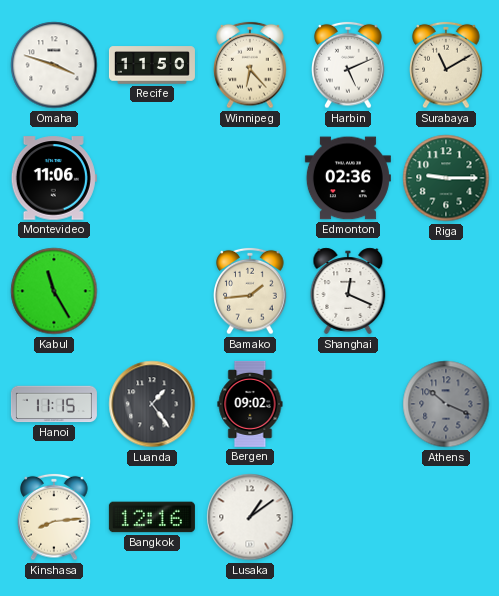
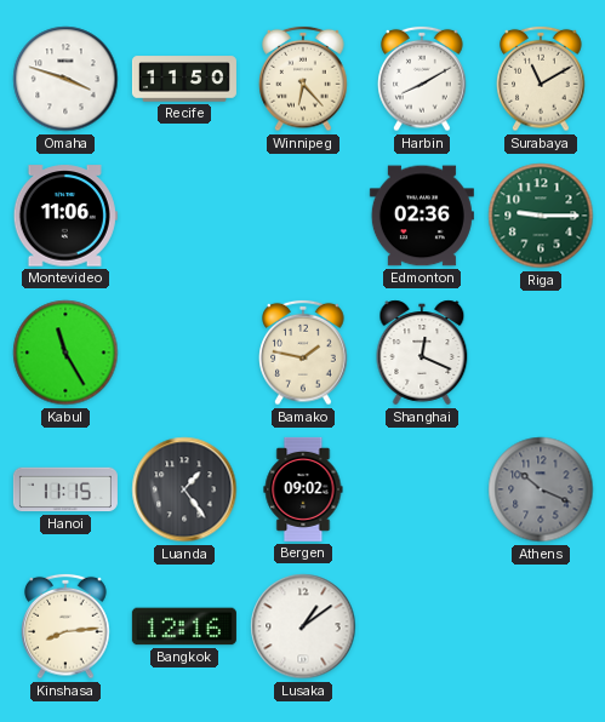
Harbin: 5:11 -> 8:10
Bamako: 1:44 -> 1:47
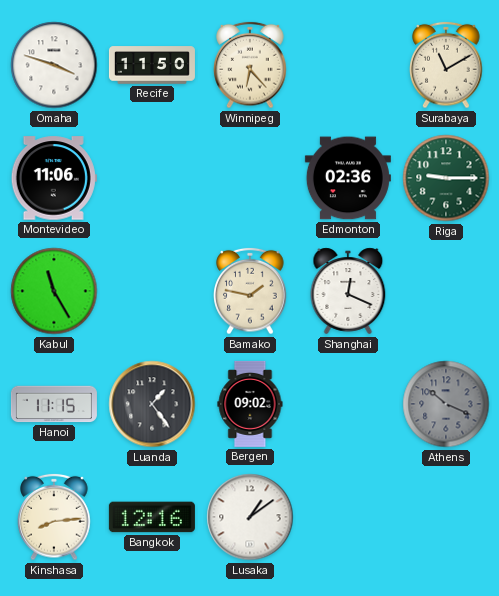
Harbin: 8:10 -> none
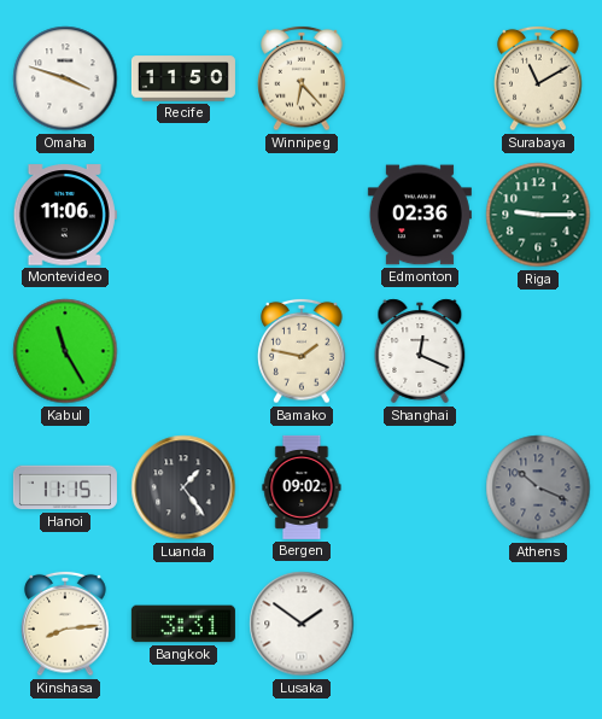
Bangkok: 12:16 -> 3:31
Lusaka: 1:09 -> 1:51
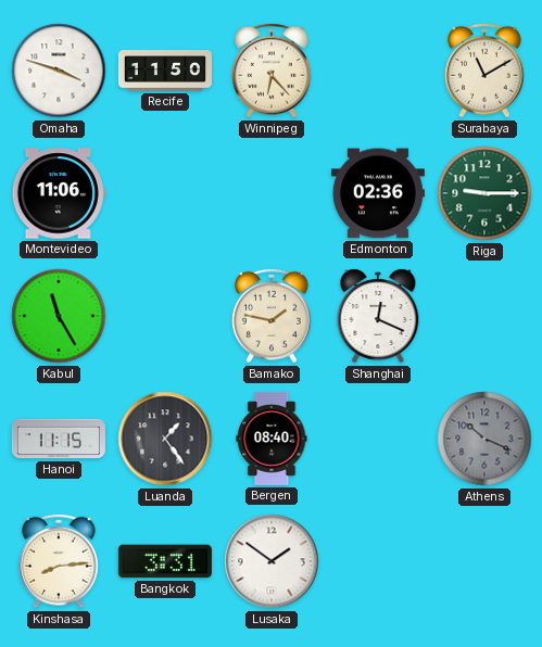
Bergen: 09:02 -> 08:40
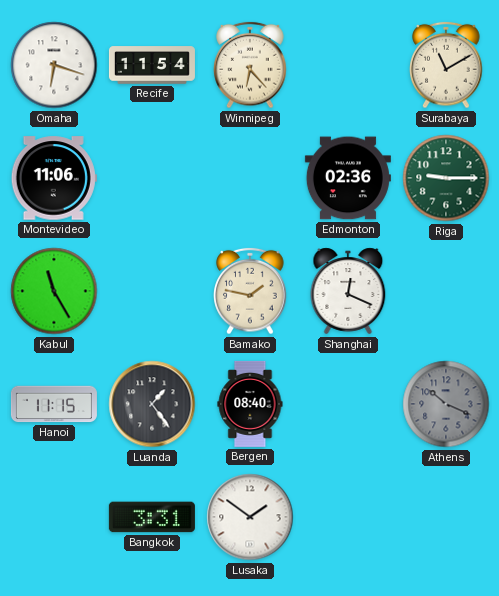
Omaha: 3:48 -> 6:18
Recife: 11:50 -> 11:54
Kinshasa: 8:14 -> none
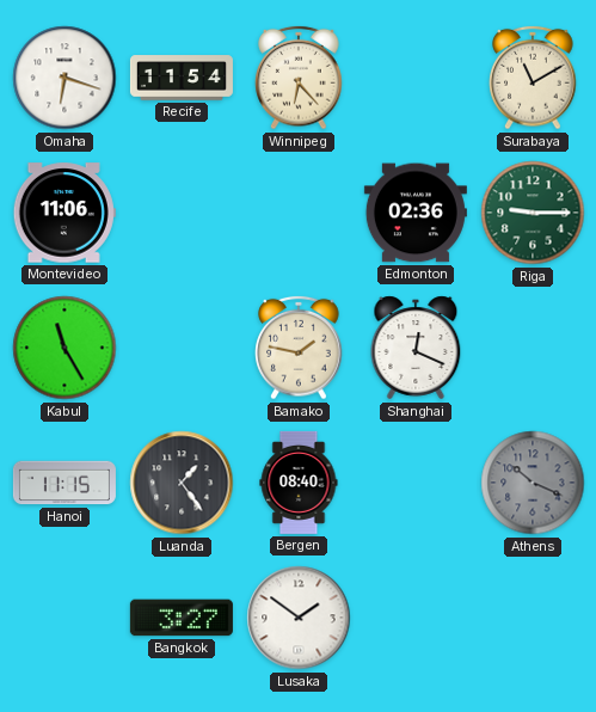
Bangkok: 3:31 -> 3:27
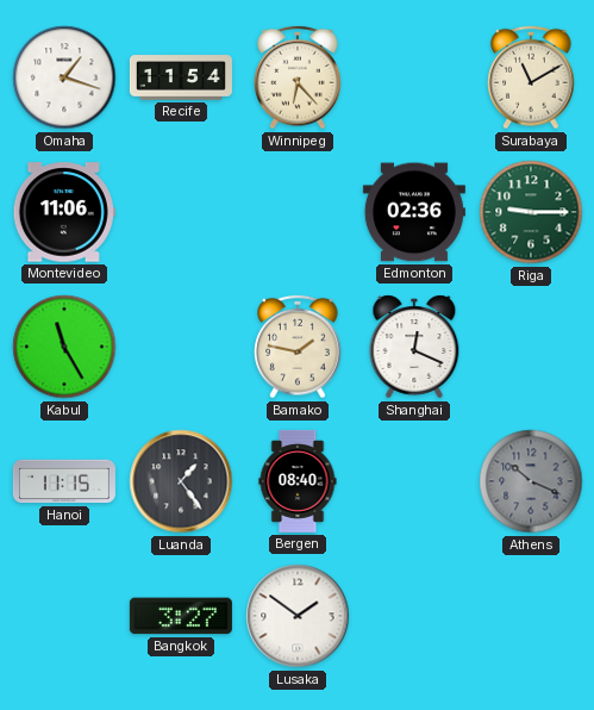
Omaha: 6:18 -> 1:18
